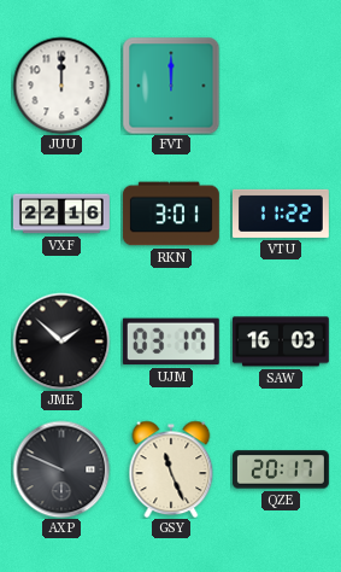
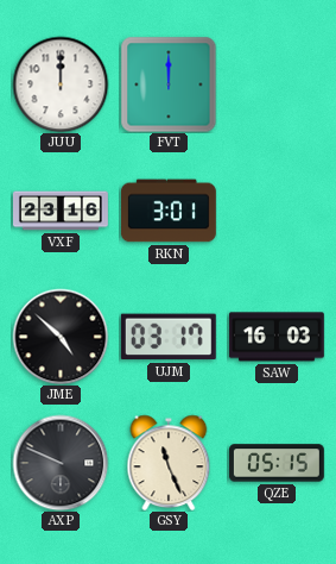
VXF: 22:16 -> 23:16
VTU: 11:22 -> none
JME: 1:52 -> 4:52
QZE: 20:17 -> 05:15
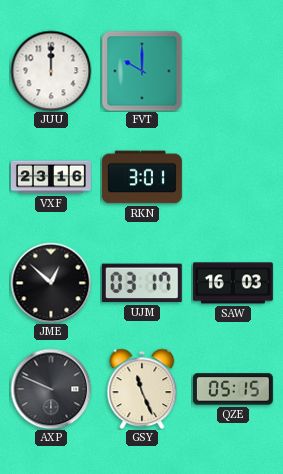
FVT: 12:00 -> 10:00
JME: 4:52 -> 12:52
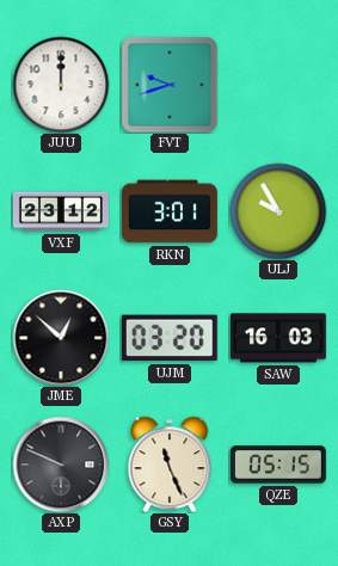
FVT: 10:00 -> 9:42
VXF: 23:16 -> 23:12
ULJ: none -> 9:55
UJM: 03:17 -> 03:20
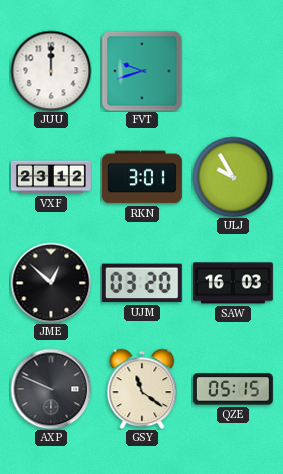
GSY: 11:26 -> 11:21
